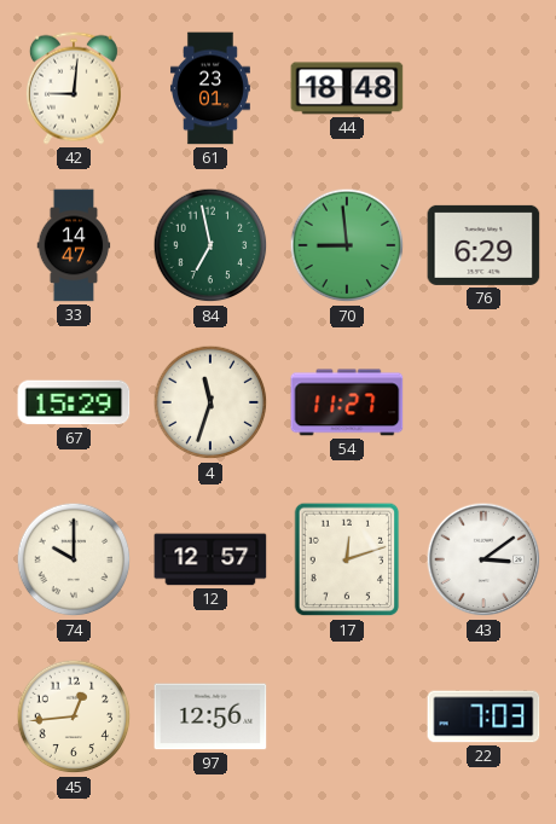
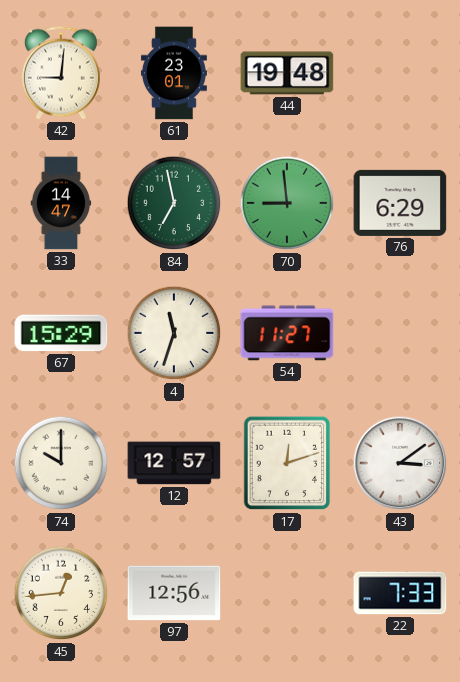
44: 18:48 -> 19:48
22: 7:03 -> 7:33
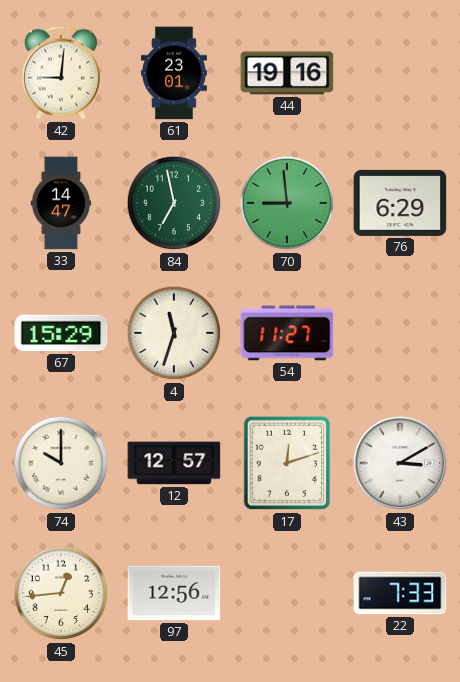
44: 19:48 -> 19:16
43: 3:09 -> 3:10
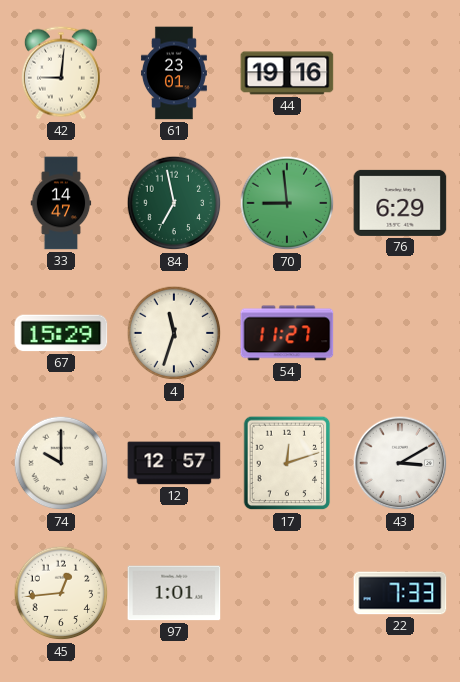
97: 12:56 -> 1:01
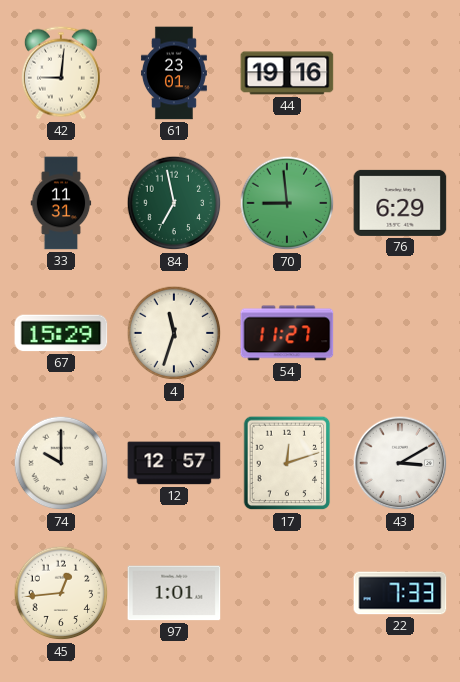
33: 14:47 -> 11:31
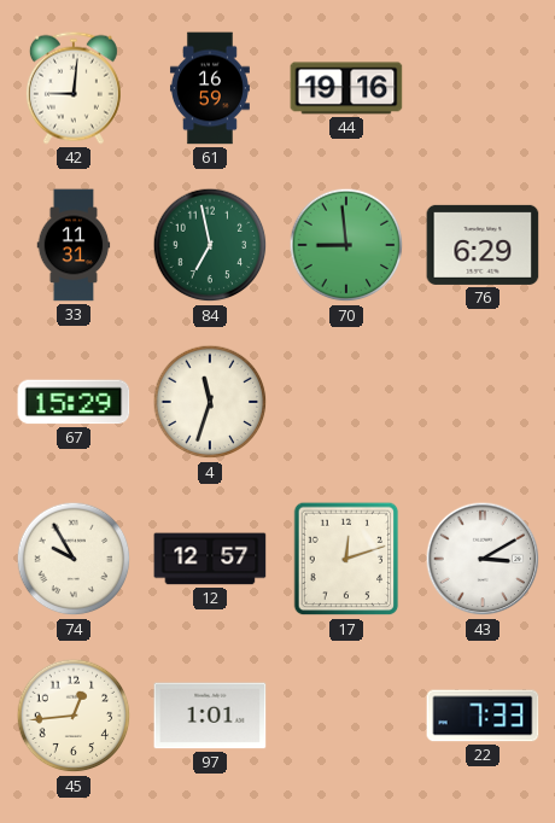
61: 23:01 -> 16:59
54: 11:27 -> none
74: 10:00 -> 9:55
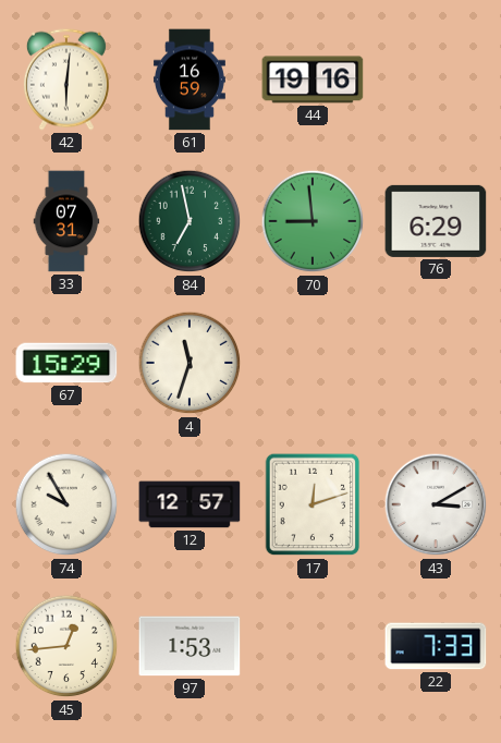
42: 9:01 -> 6:01
33: 11:31 -> 07:31
97: 1:01 -> 1:53
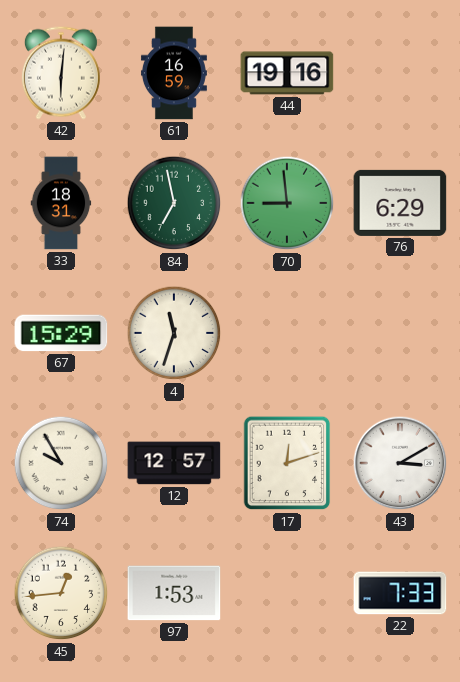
33: 07:31 -> 18:31
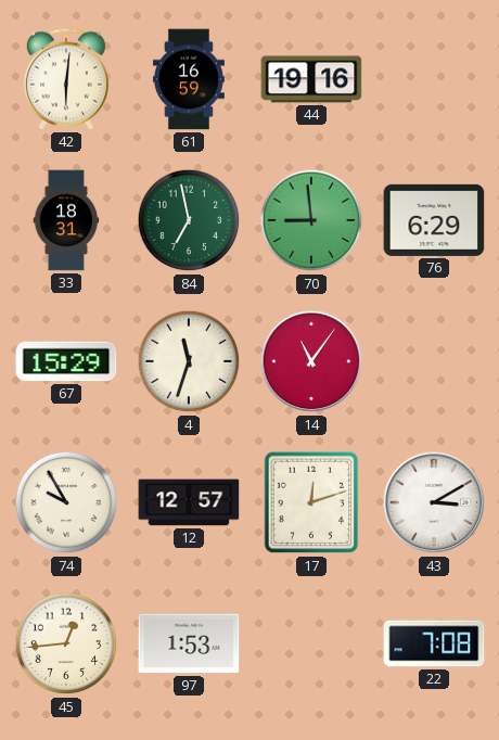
14: none -> 11:06
22: 7:33 -> 7:08
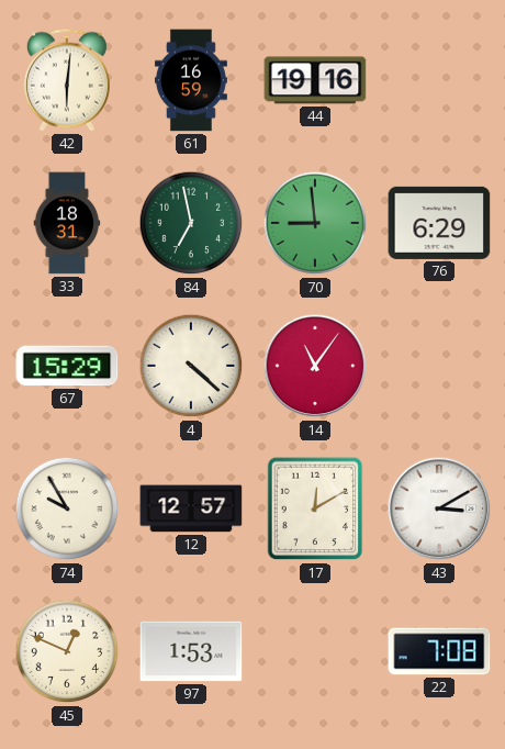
4: 11:33 -> 4:22
17: 12:12 -> 12:10
45: 12:44 -> 12:49
